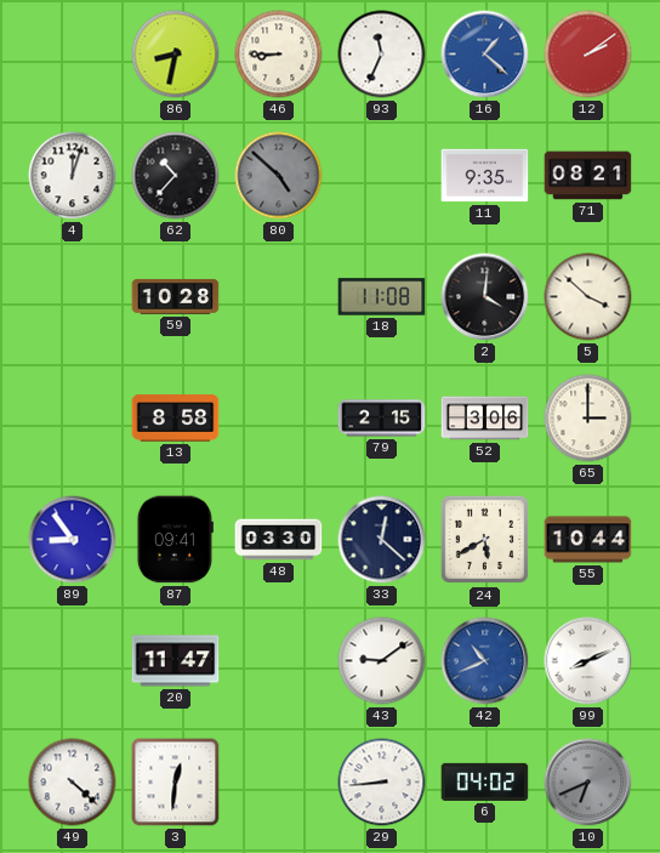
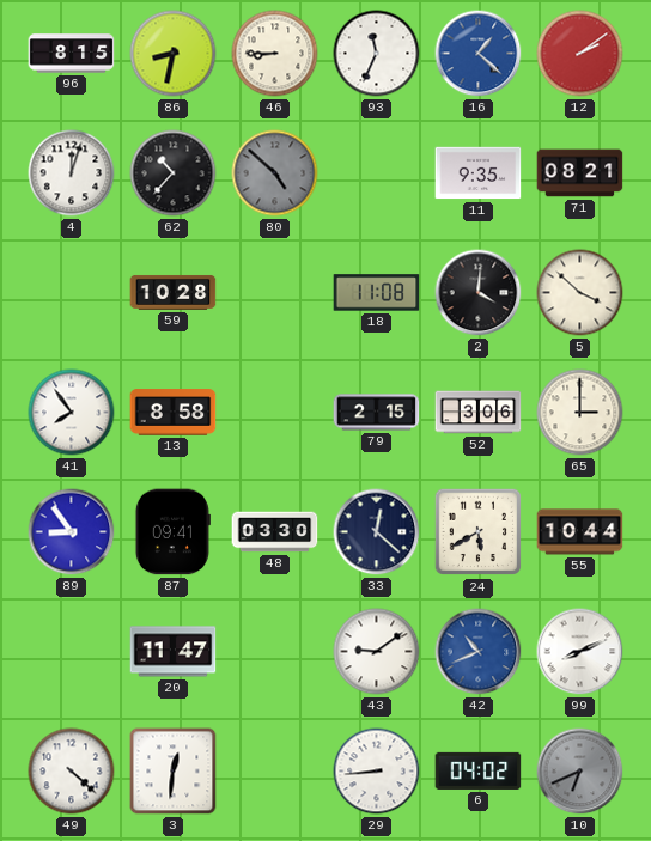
96: none -> 8:15
41: none -> 7:54
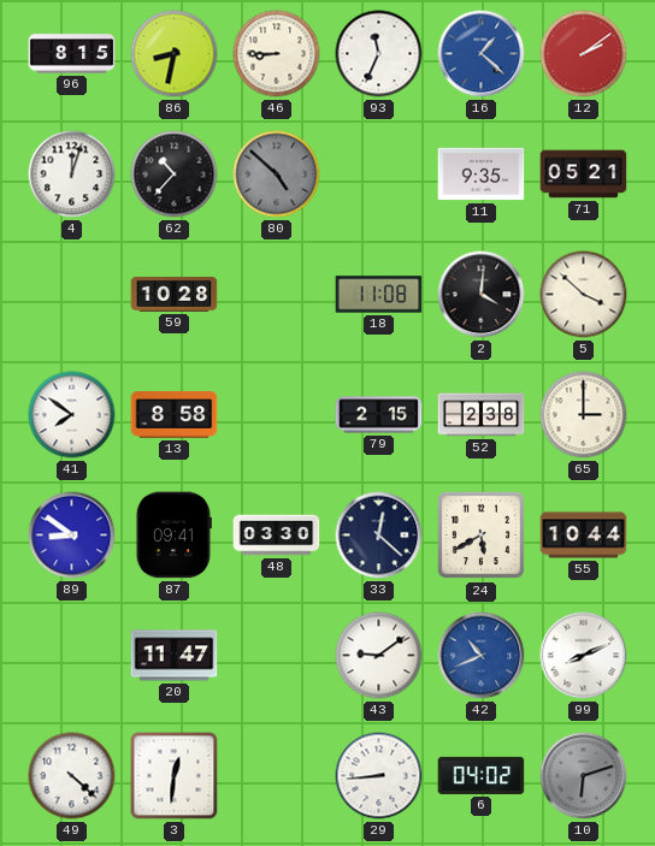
71: 08:21 -> 05:21
41: 7:54 -> 7:51
52: 3:06 -> 2:38
89: 8:54 -> 8:51
10: 6:41 -> 6:12
